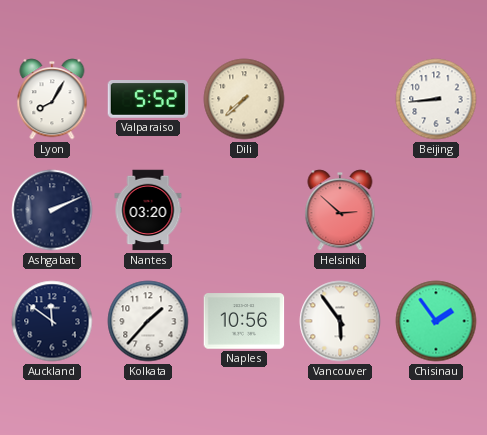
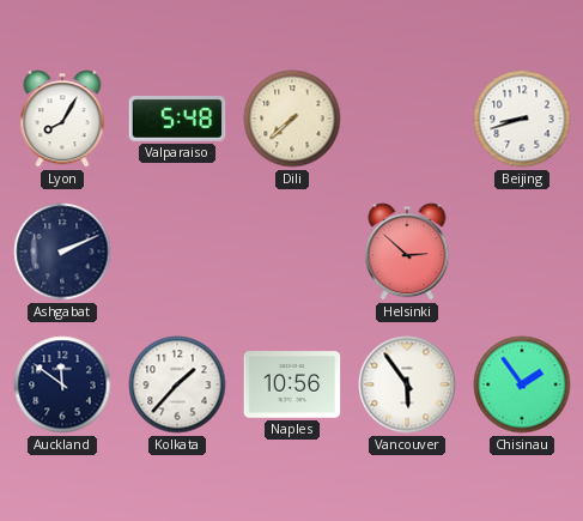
Valparaiso: 5:52 -> 5:48
Beijing: 8:44 -> 8:42
Nantes: 03:20 -> none
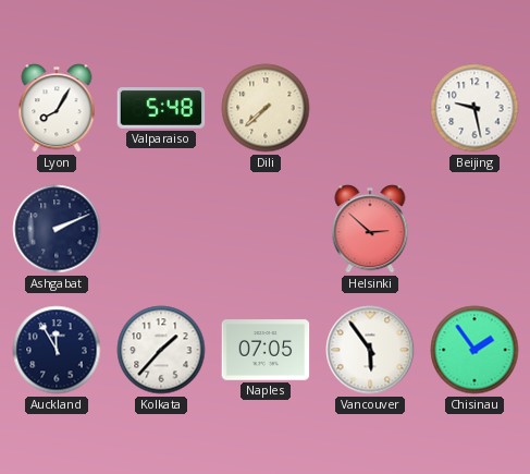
Beijing: 8:42 -> 9:28
Auckland: 11:51 -> 11:55
Naples: 10:56 -> 07:05
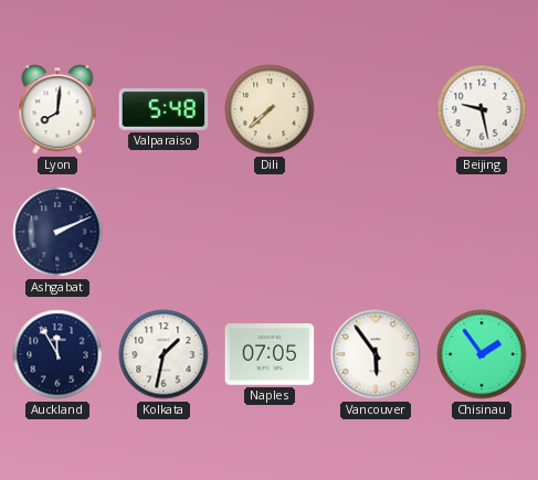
Lyon: 8:05 -> 8:01
Helsinki: 2:52 -> none
Kolkata: 1:37 -> 1:32
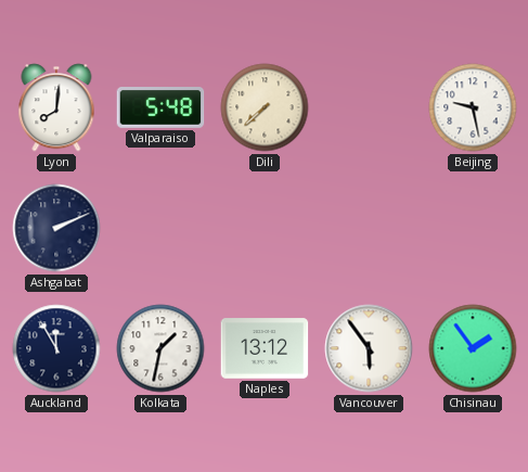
Naples: 07:05 -> 13:12
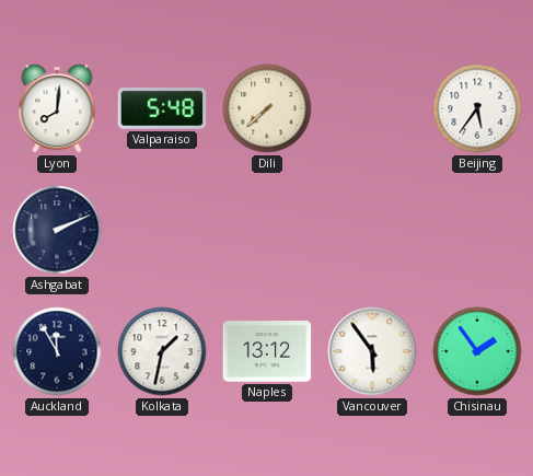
Beijing: 9:28 -> 5:36
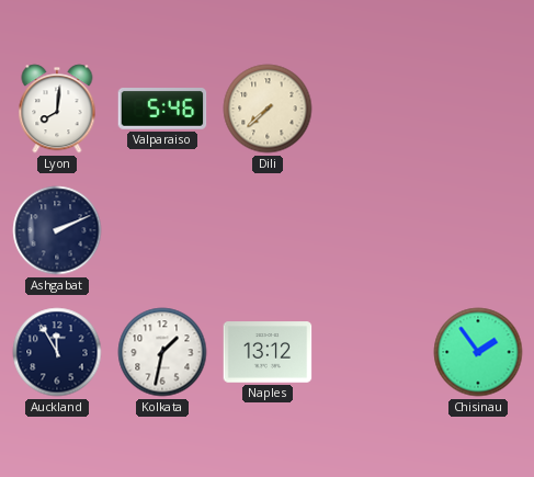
Valparaiso: 5:48 -> 5:46
Beijing: 5:36 -> none
Vancouver: 5:54 -> none
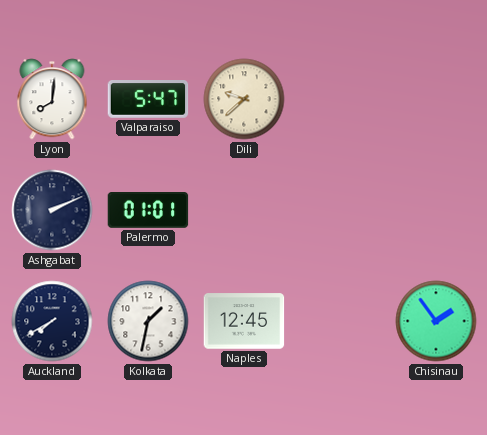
Valparaiso: 5:46 -> 5:47
Dili: 7:38 -> 9:38
Palermo: none -> 01:01
Auckland: 11:55 -> 7:40
Naples: 13:12 -> 12:45
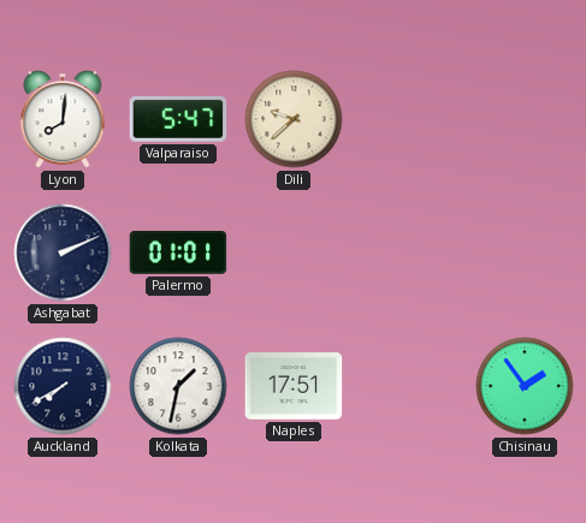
Naples: 12:45 -> 17:51
